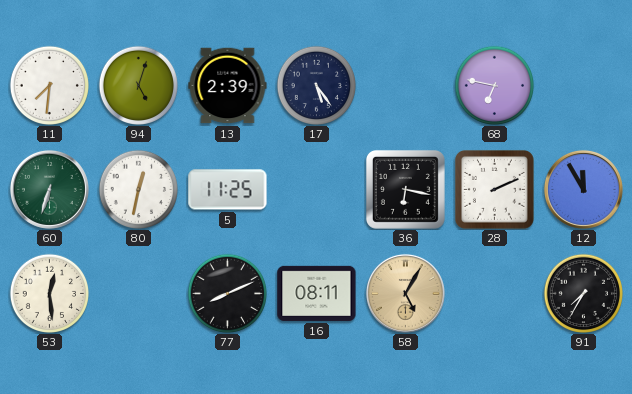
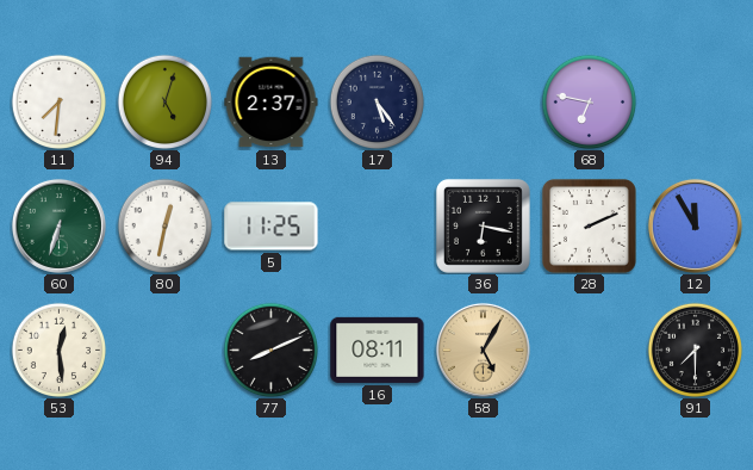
13: 2:39 -> 2:37
91: 7:35 -> 7:30
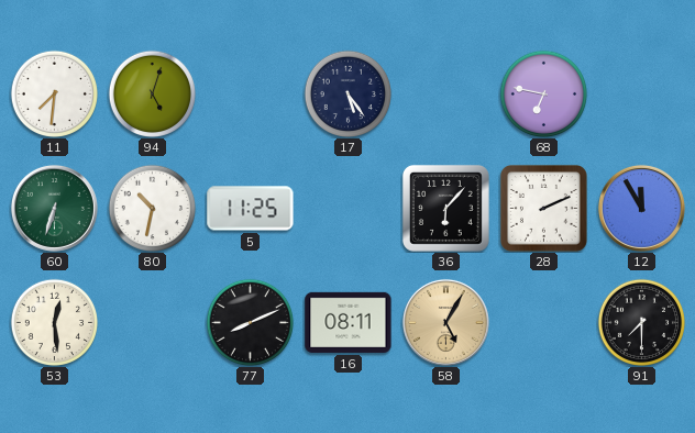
13: 2:37 -> none
80: 12:32 -> 10:32
36: 6:17 -> 6:07
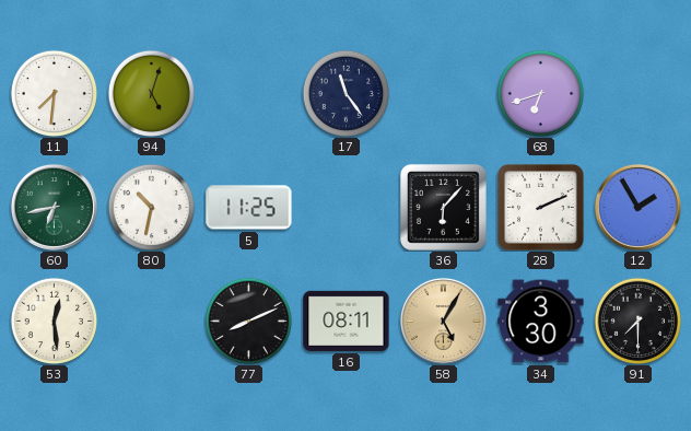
17: 5:24 -> 11:24
68: 6:47 -> 6:42
60: 6:33 -> 6:43
12: 11:55 -> 1:55
34: none -> 3:30
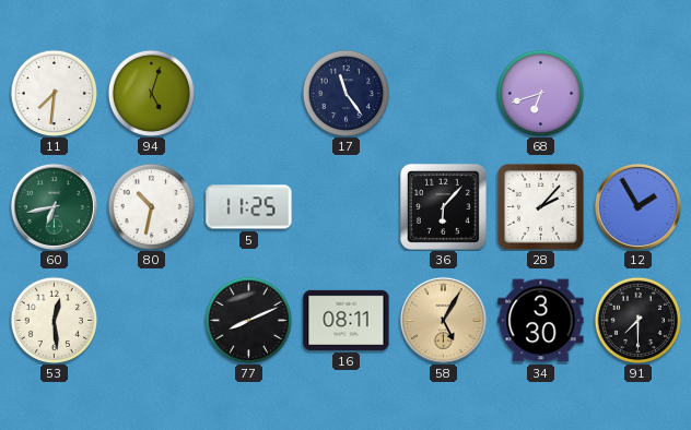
28: 2:11 -> 2:07
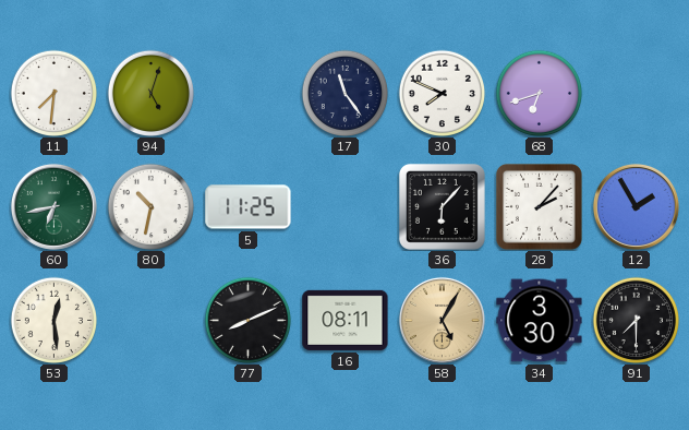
30: none -> 7:49
